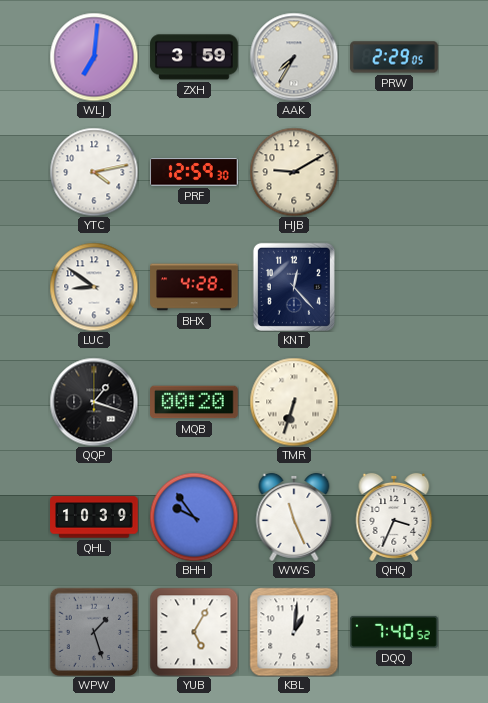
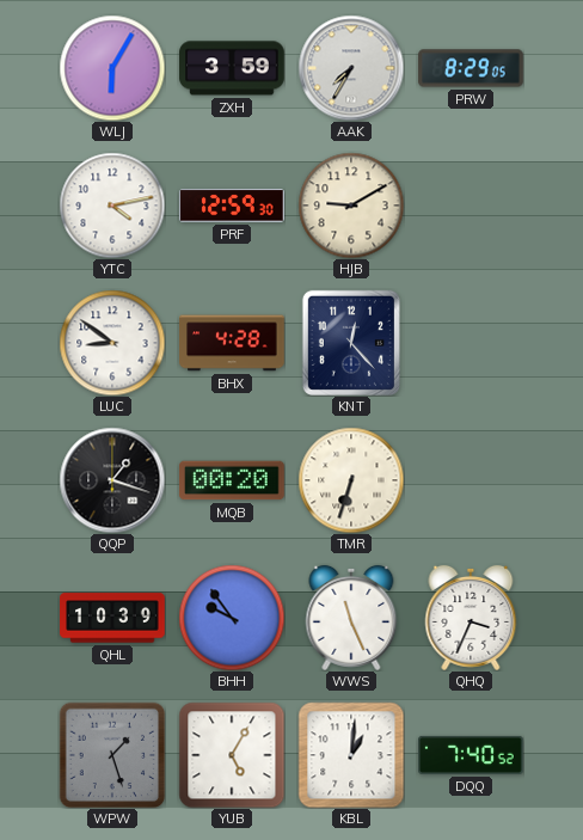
WLJ: 7:01 -> 6:05
PRW: 2:29 -> 8:29
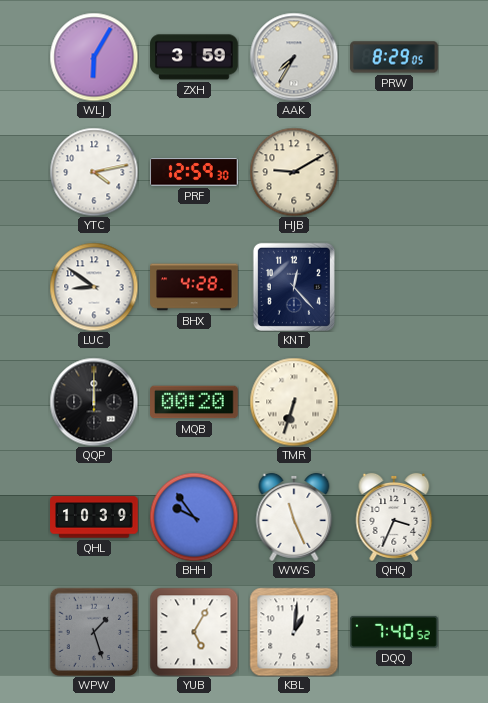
QQP: 1:18 -> 12:00
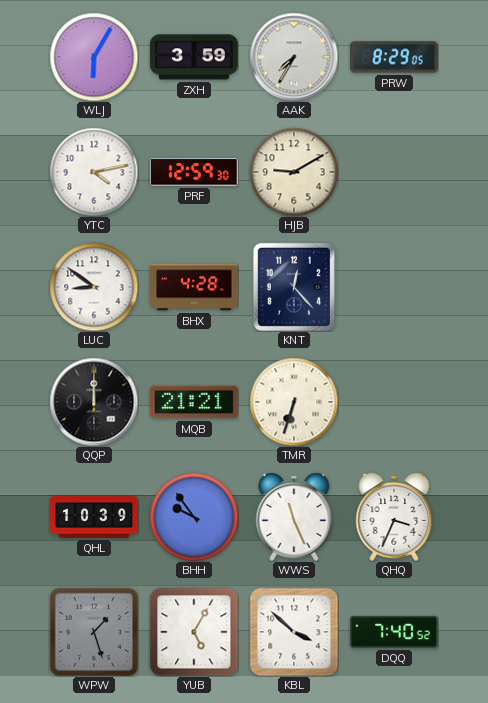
MQB: 00:20 -> 21:21
KBL: 1:01 -> 3:52
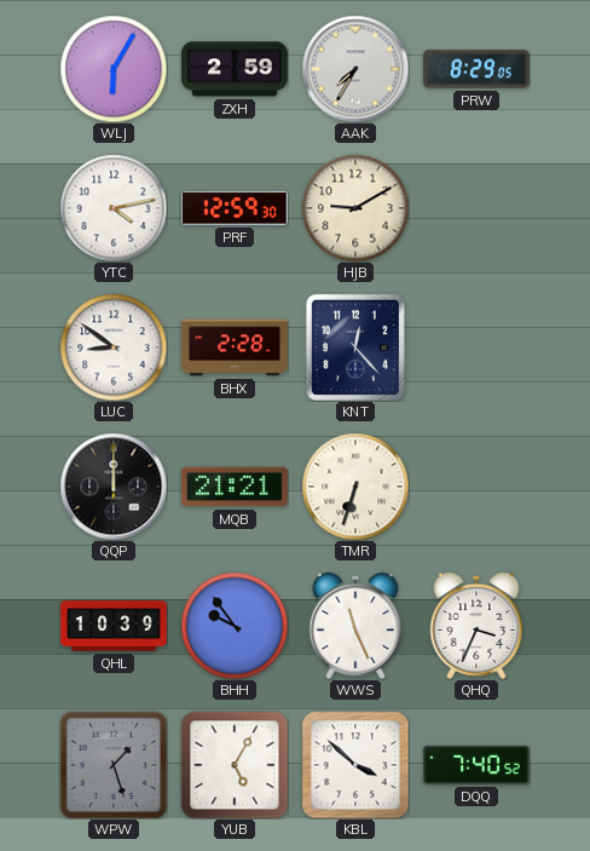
ZXH: 3:59 -> 2:59
BHX: 4:28 -> 2:28
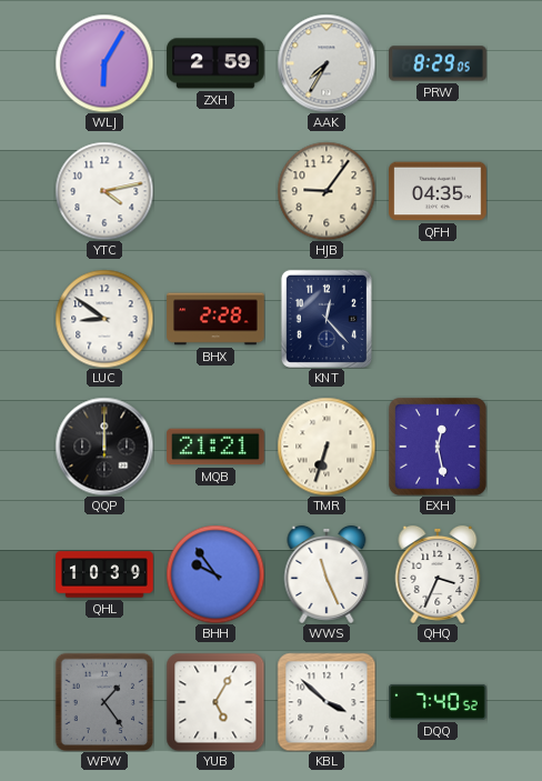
PRF: 12:59 -> none
HJB: 9:10 -> 9:06
QFH: none -> 04:35
EXH: none -> 12:28
WPW: 1:27 -> 1:24
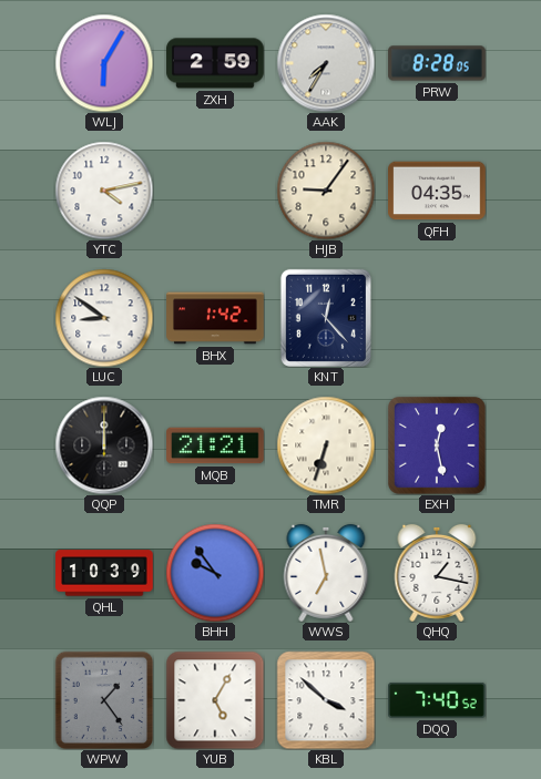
PRW: 8:29 -> 8:28
BHX: 2:28 -> 1:42
WWS: 11:26 -> 6:58
QHQ: 3:34 -> 1:17
